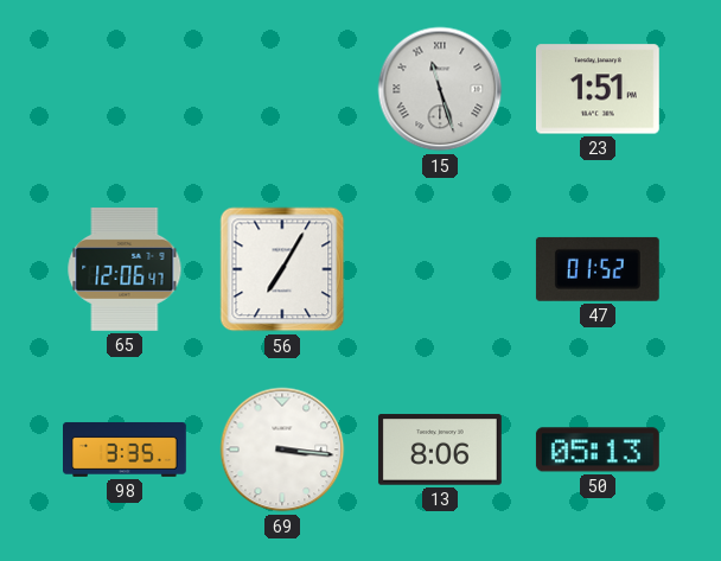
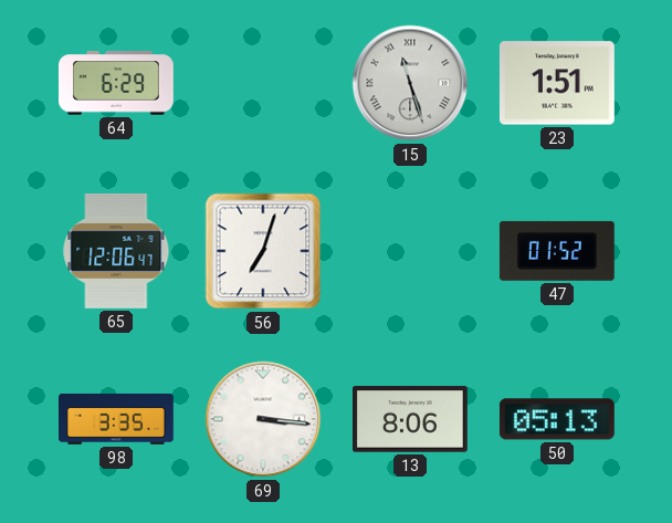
64: none -> 6:29
56: 7:05 -> 7:03
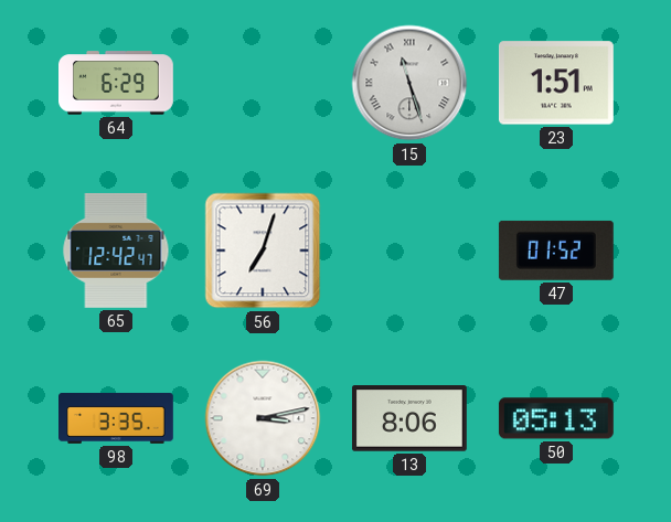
65: 12:06 -> 12:42
69: 3:16 -> 3:13
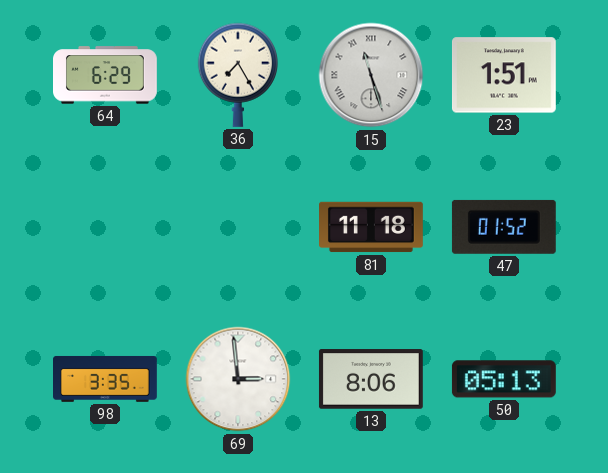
36: none -> 7:25
65: 12:42 -> none
56: 7:03 -> none
81: none -> 11:18
69: 3:13 -> 2:59
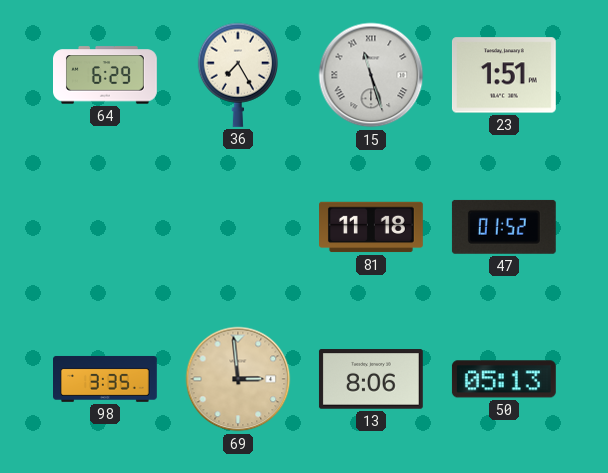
69 dial: white -> champagne
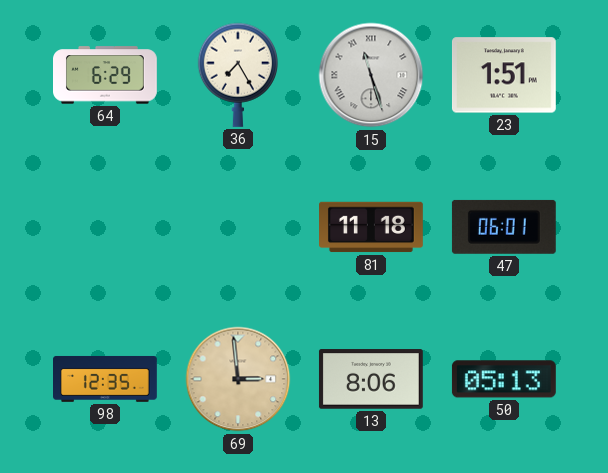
47: 01:52 -> 06:01
98: 3:35 -> 12:35
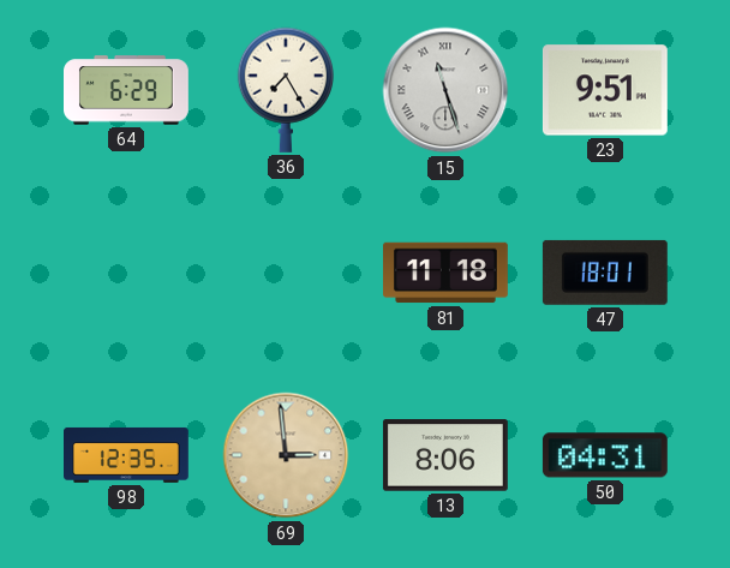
23: 1:51 -> 9:51
47: 06:01 -> 18:01
50: 05:13 -> 04:31
